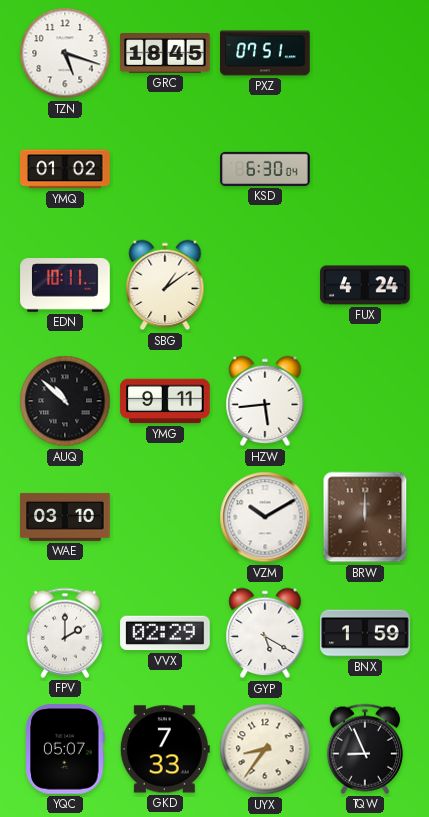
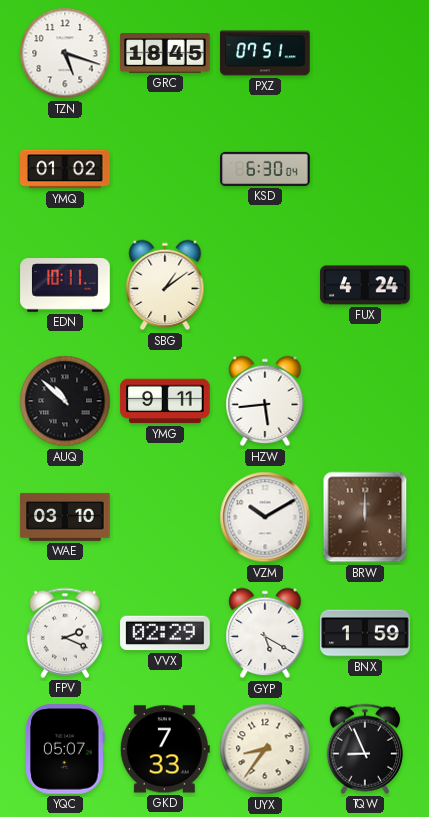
FPV: 2:00 -> 2:19
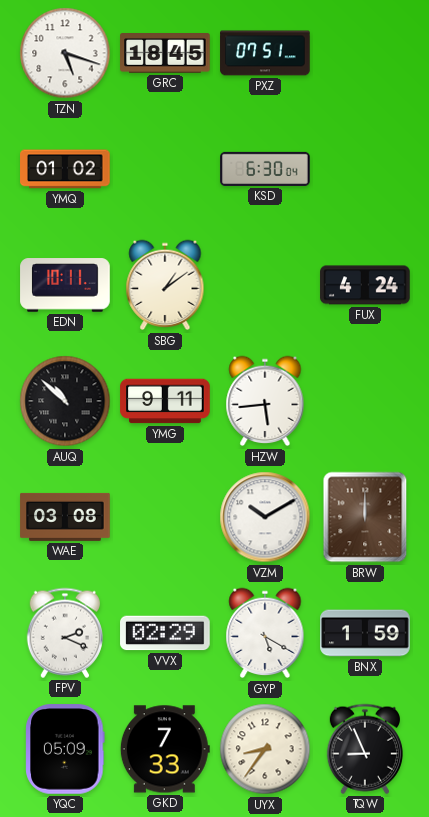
WAE: 03:10 -> 03:08
YQC: 05:07 -> 05:09
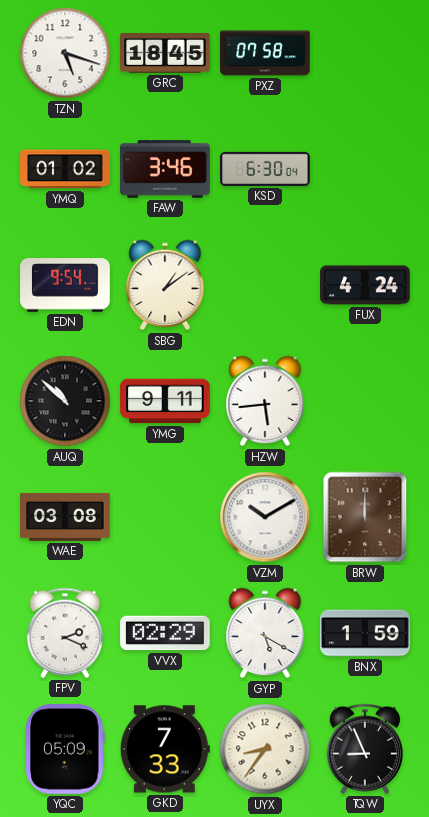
PXZ: 07:51 -> 07:58
FAW: none -> 3:46
EDN: 10:11 -> 9:54
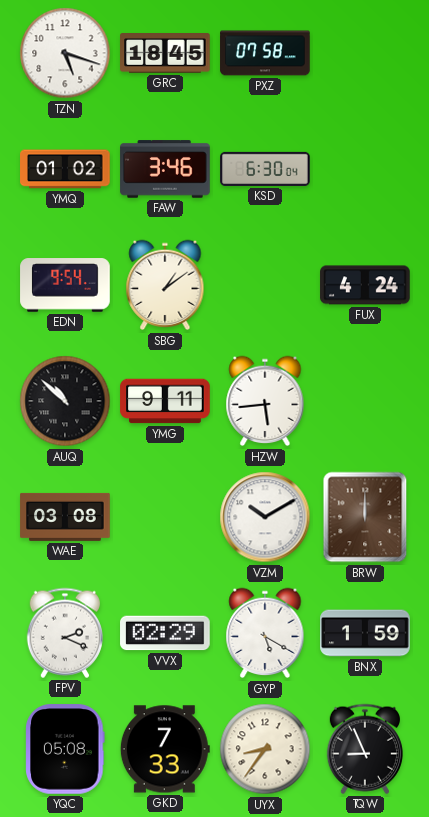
YQC: 05:09 -> 05:08
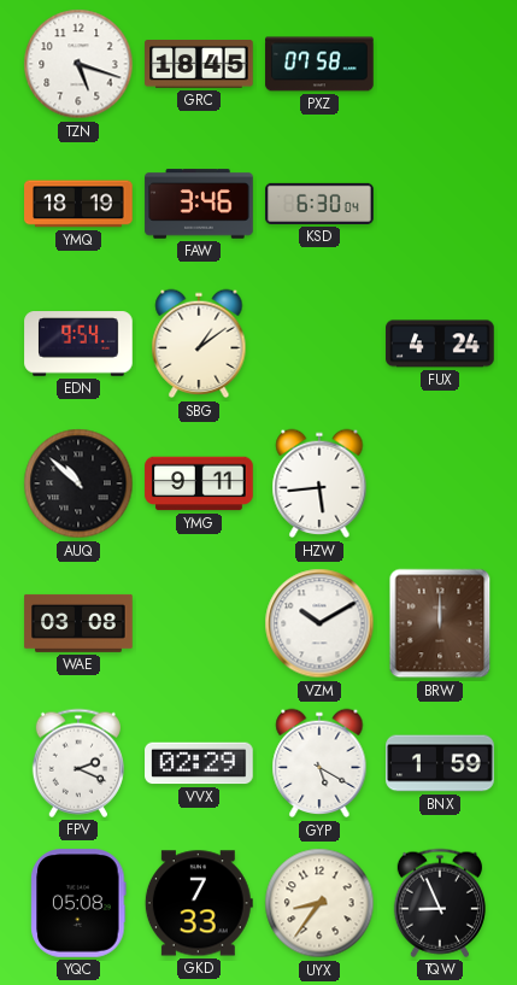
YMQ: 01:02 -> 18:19
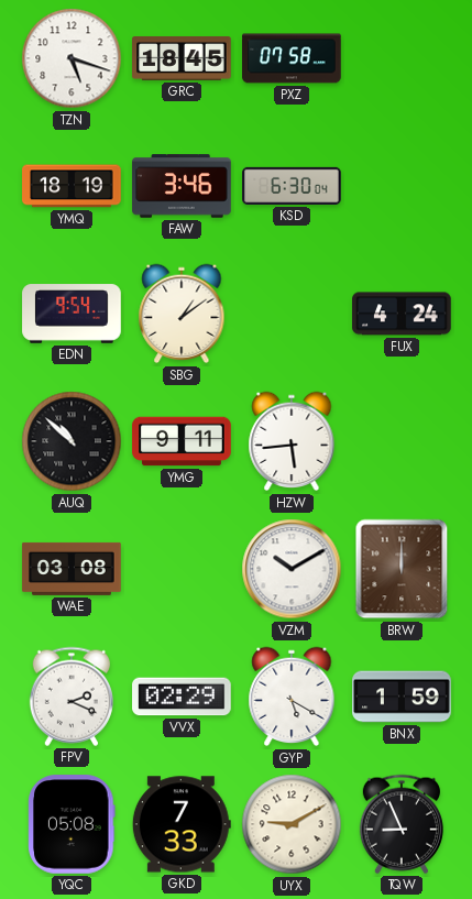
UYX: 8:36 -> 9:10
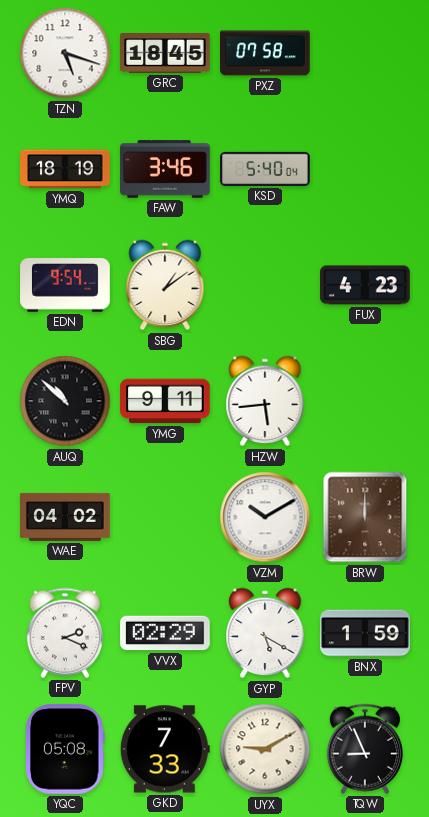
KSD: 6:30 -> 5:40
FUX: 4:24 -> 4:23
WAE: 03:08 -> 04:02
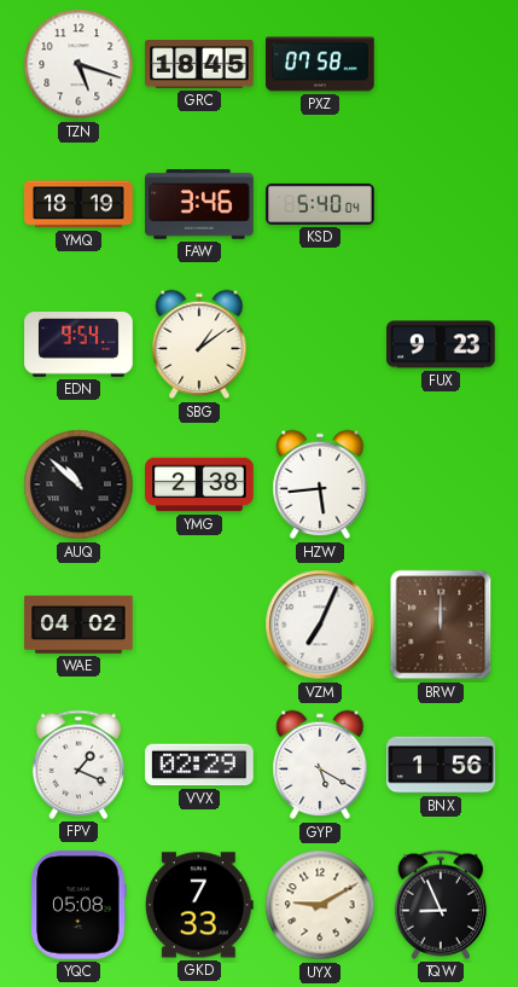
FUX: 4:23 -> 9:23
YMG: 9:11 -> 2:38
VZM: 10:10 -> 7:04
FPV: 2:19 -> 1:19
BNX: 1:59 -> 1:56
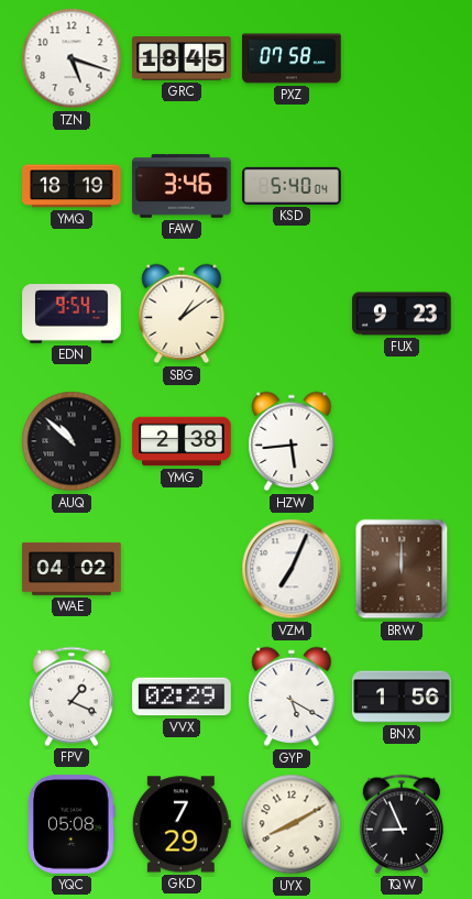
GKD: 7:33 -> 7:29
UYX: 9:10 -> 8:10
